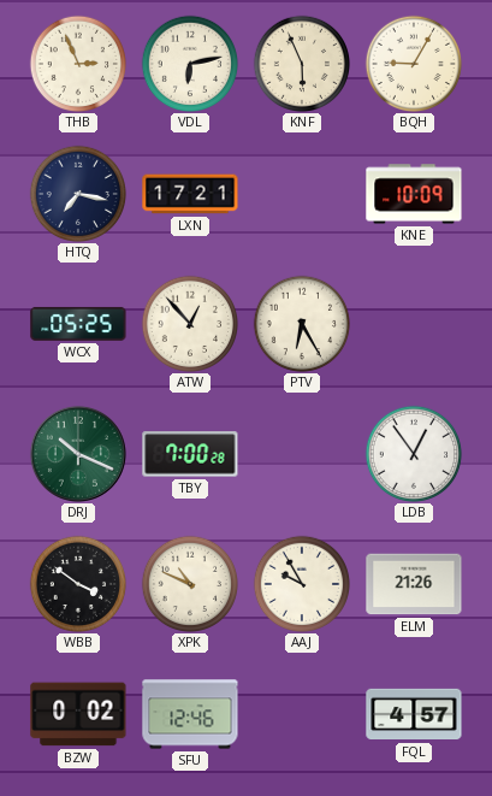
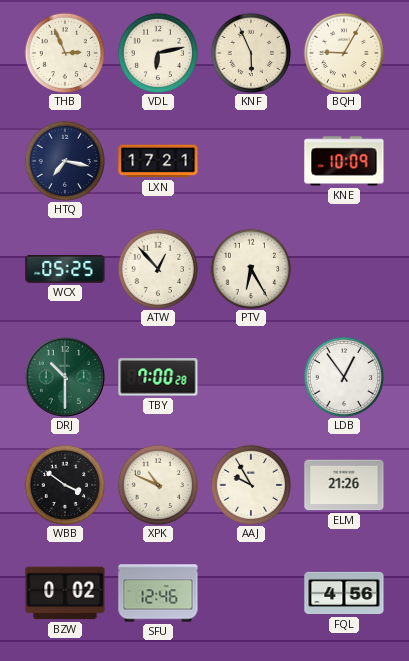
DRJ: 10:19 -> 10:30
FQL: 4:57 -> 4:56
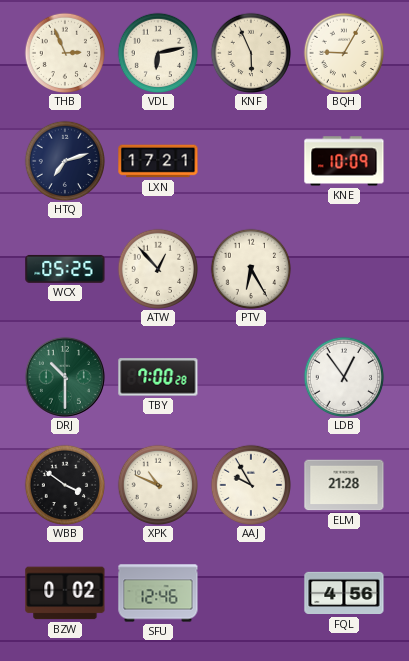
HTQ: 7:17 -> 7:12
ELM: 21:26 -> 21:28
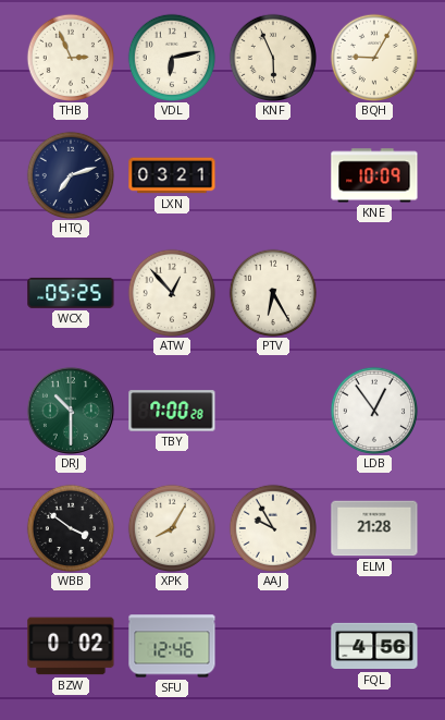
LXN: 17:21 -> 03:21
XPK: 10:49 -> 8:05
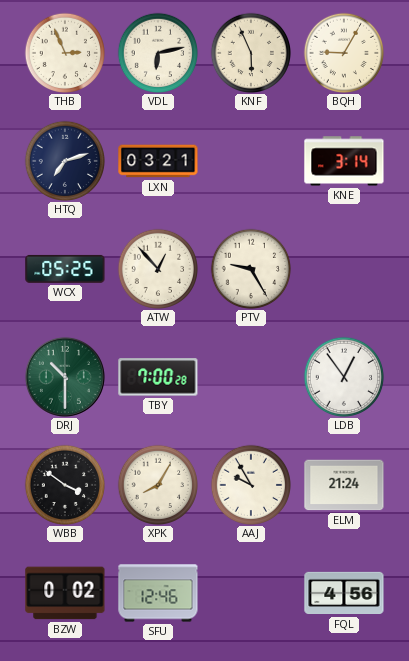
KNE: 10:09 -> 3:14
PTV: 6:25 -> 9:25
ELM: 21:28 -> 21:24
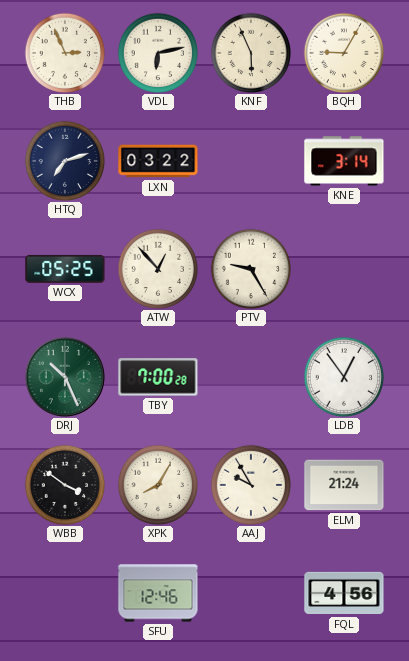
LXN: 03:21 -> 03:22
DRJ: 10:30 -> 10:26
BZW: 0:02 -> none
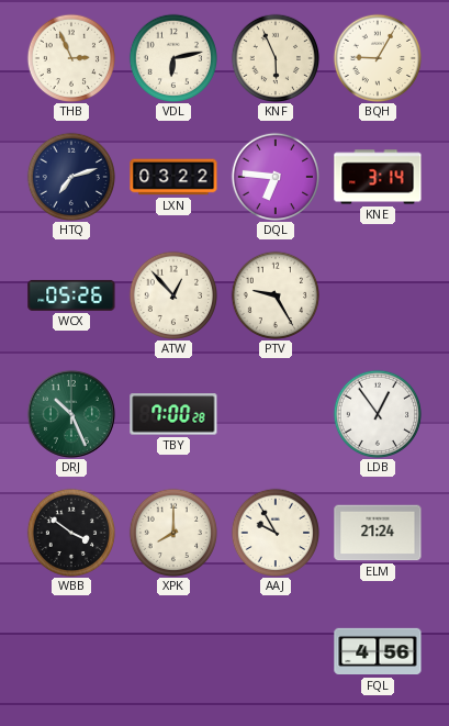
DQL: none -> 6:46
WCX: 05:25 -> 05:26
XPK: 8:05 -> 8:00
SFU: 12:46 -> none
